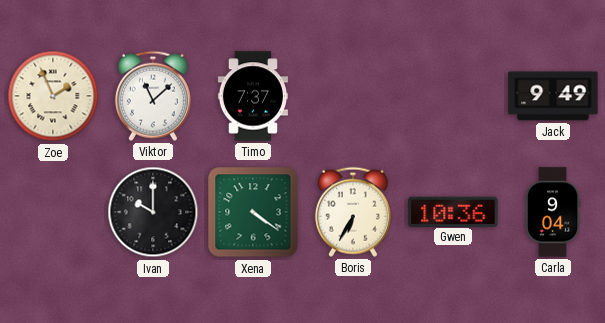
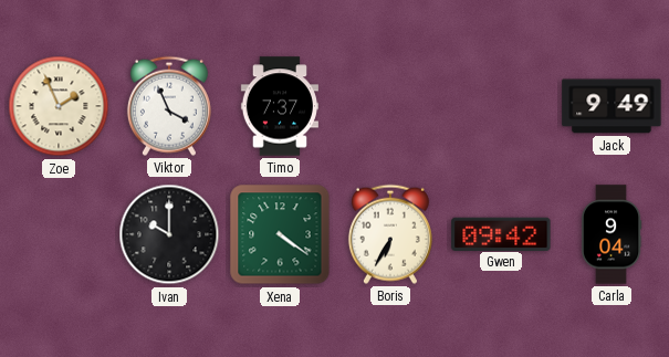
Viktor: 11:08 -> 3:56
Gwen: 10:36 -> 09:42
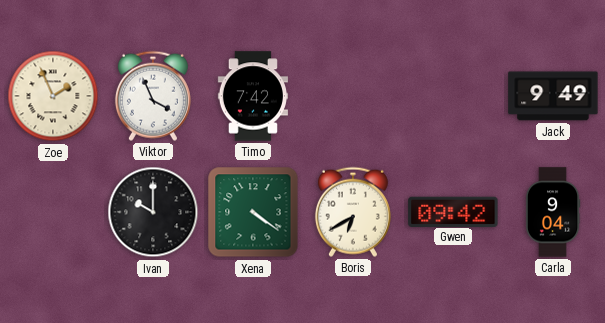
Timo: 7:37 -> 7:42
Boris: 6:35 -> 6:40
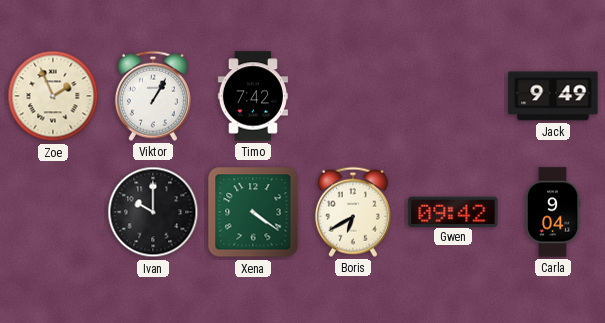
Viktor: 3:56 -> 1:05
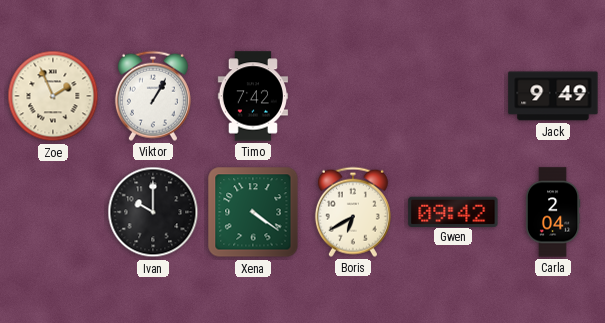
Carla: 9:04 -> 2:04
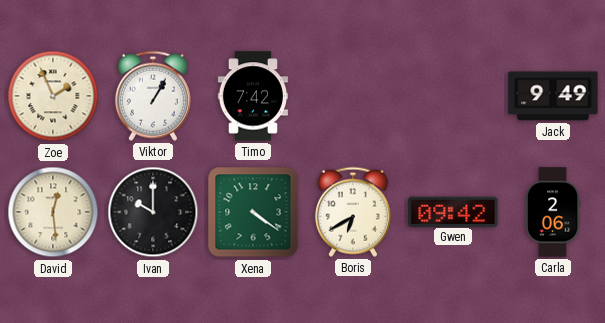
David: none -> 12:29
Carla: 2:04 -> 2:06
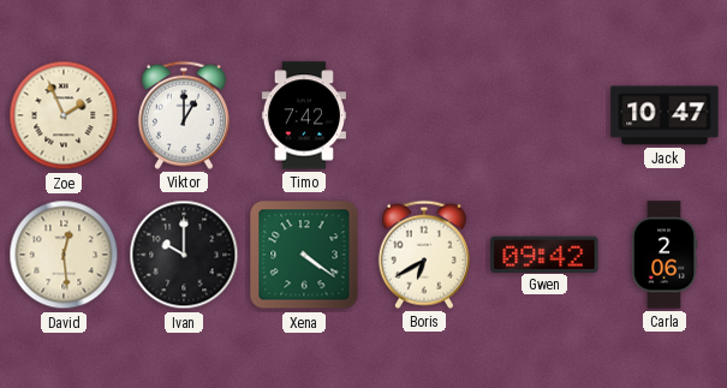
Viktor: 1:05 -> 1:00
Jack: 9:49 -> 10:47
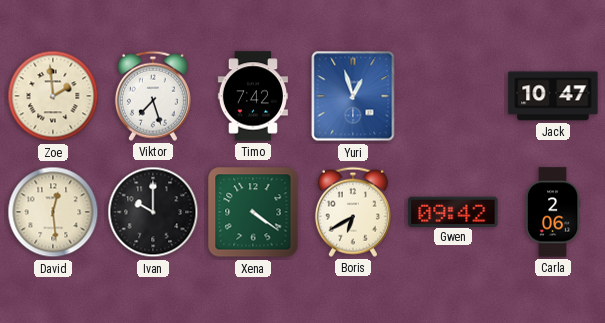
Zoe: 1:56 -> 1:59
Viktor: 1:00 -> 7:27
Yuri: none -> 12:57
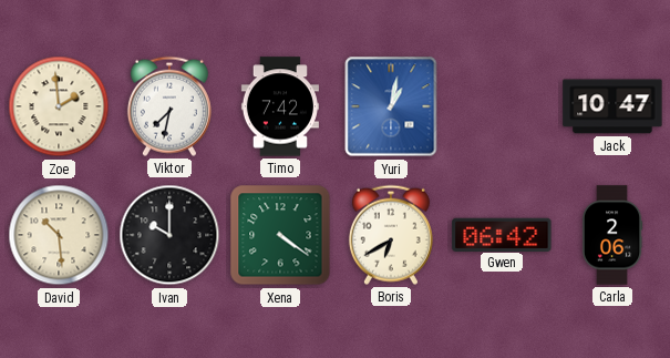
Viktor: 7:27 -> 7:32
Yuri: 12:57 -> 1:02
David: 12:29 -> 10:29
Gwen: 09:42 -> 06:42
